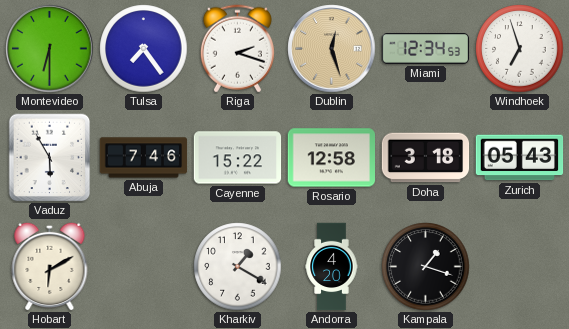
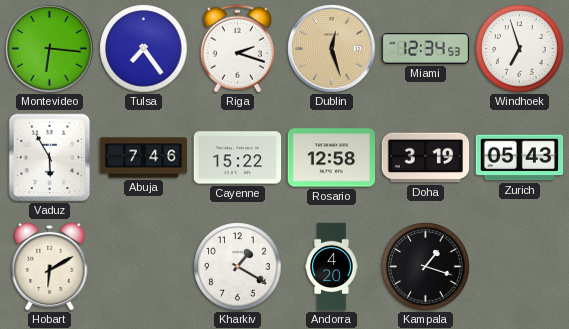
Montevideo: 6:30 -> 6:16
Doha: 3:18 -> 3:19
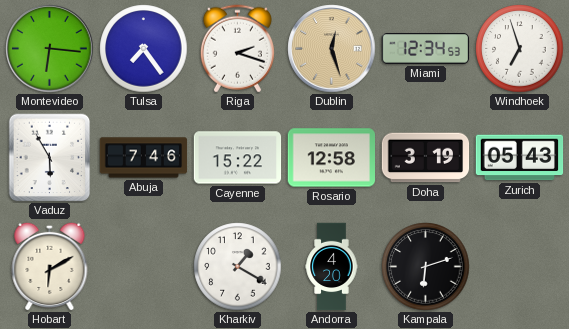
Kampala: 1:18 -> 6:12
